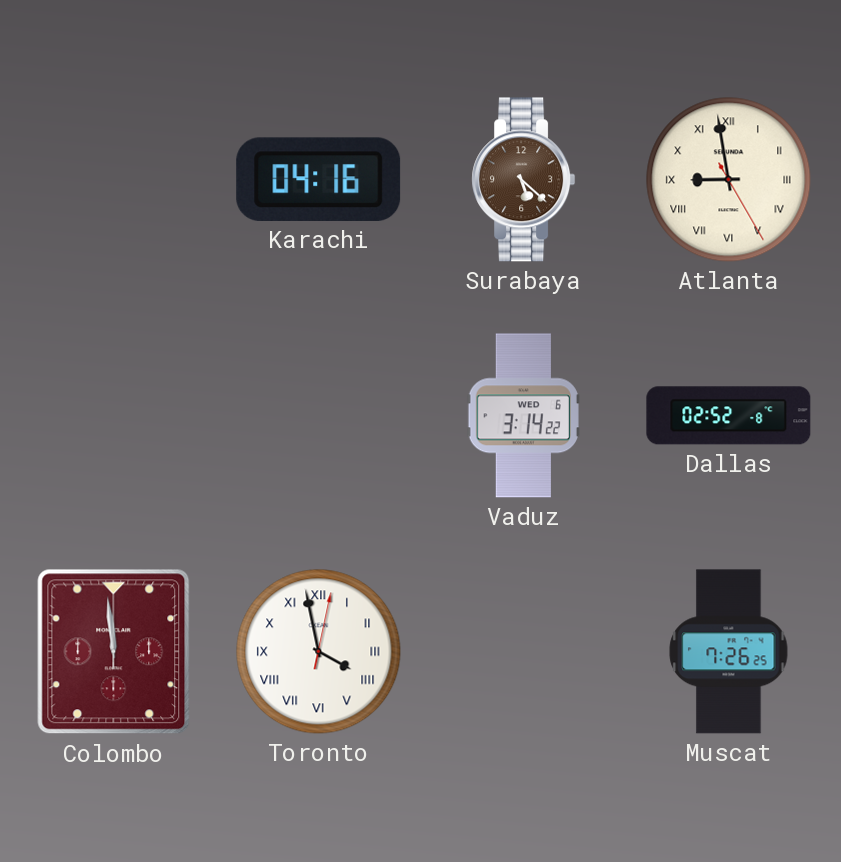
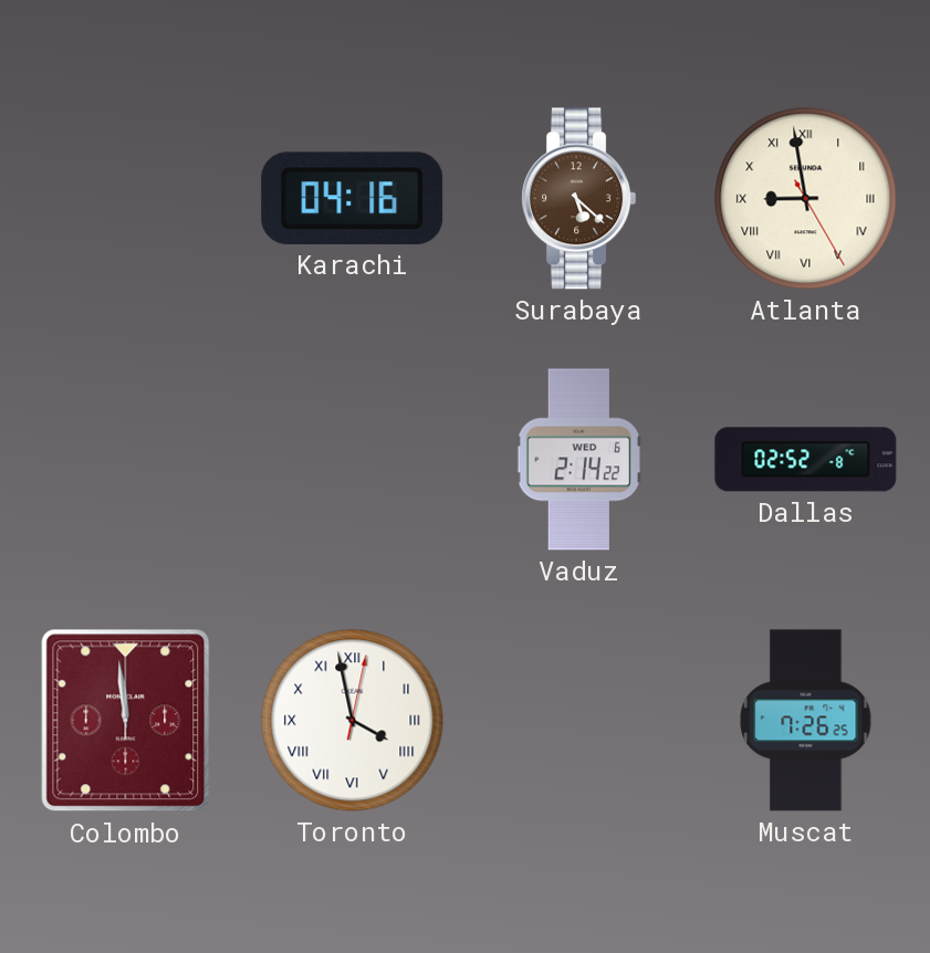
Vaduz: 3:14 -> 2:14
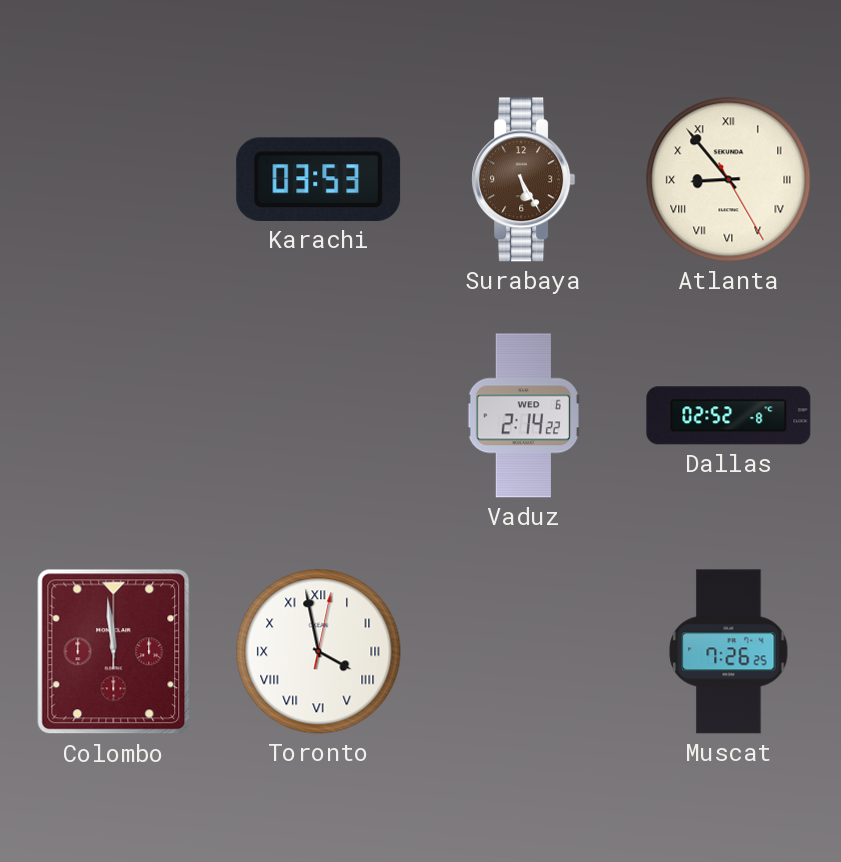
Karachi: 04:16 -> 03:53
Surabaya: 5:22 -> 5:25
Atlanta: 8:58 -> 8:53
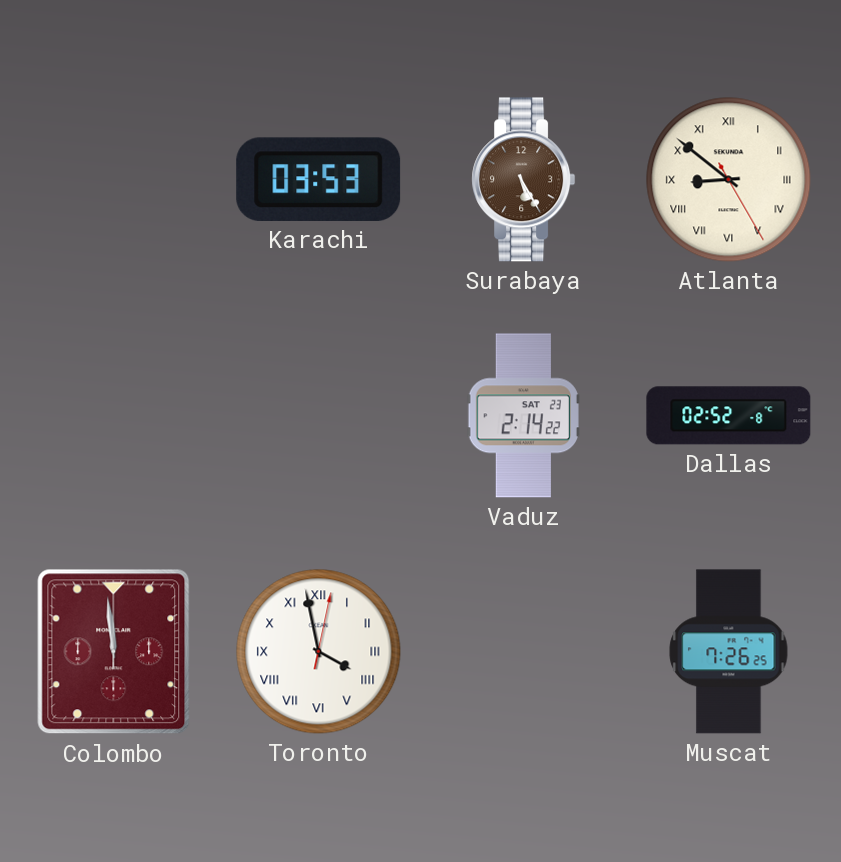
Atlanta: 8:53 -> 8:51
Vaduz date: WED 6 -> SAT 23
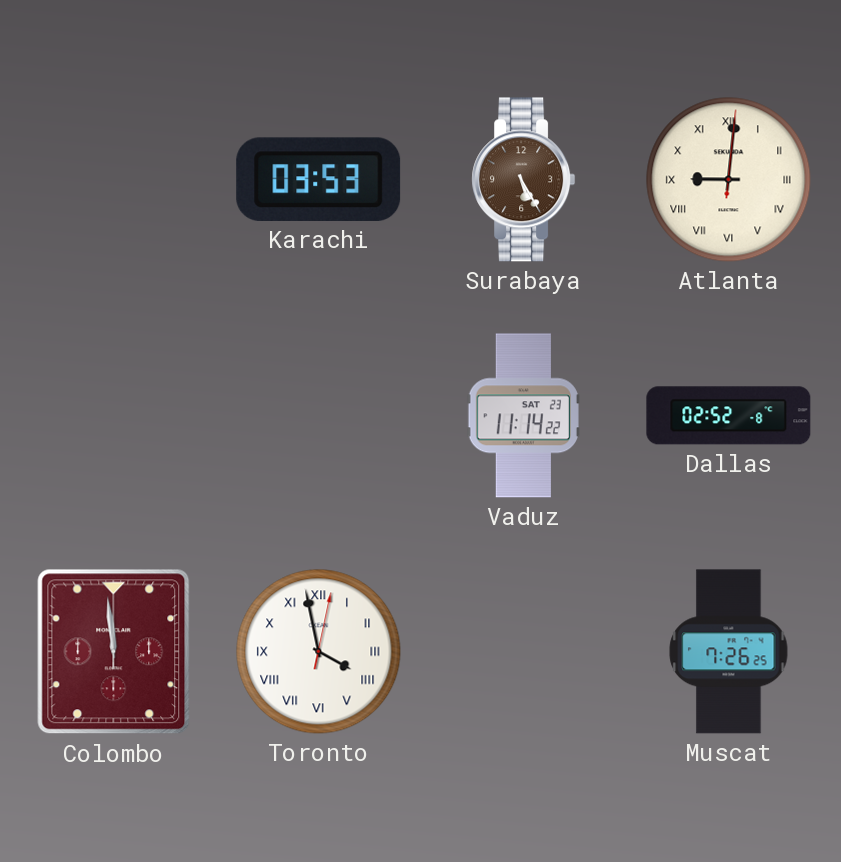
Atlanta: 8:51 -> 9:01
Vaduz: 2:14 -> 11:14
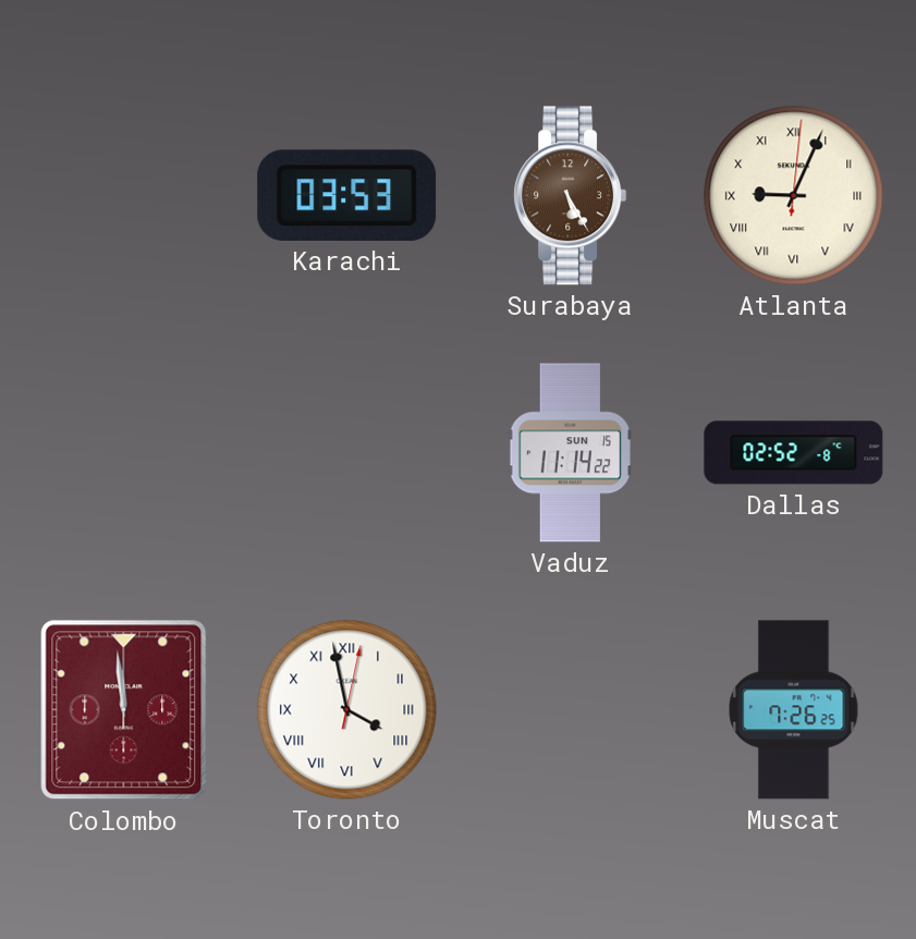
Atlanta: 9:01 -> 9:04
Vaduz date: SAT 23 -> SUN 15
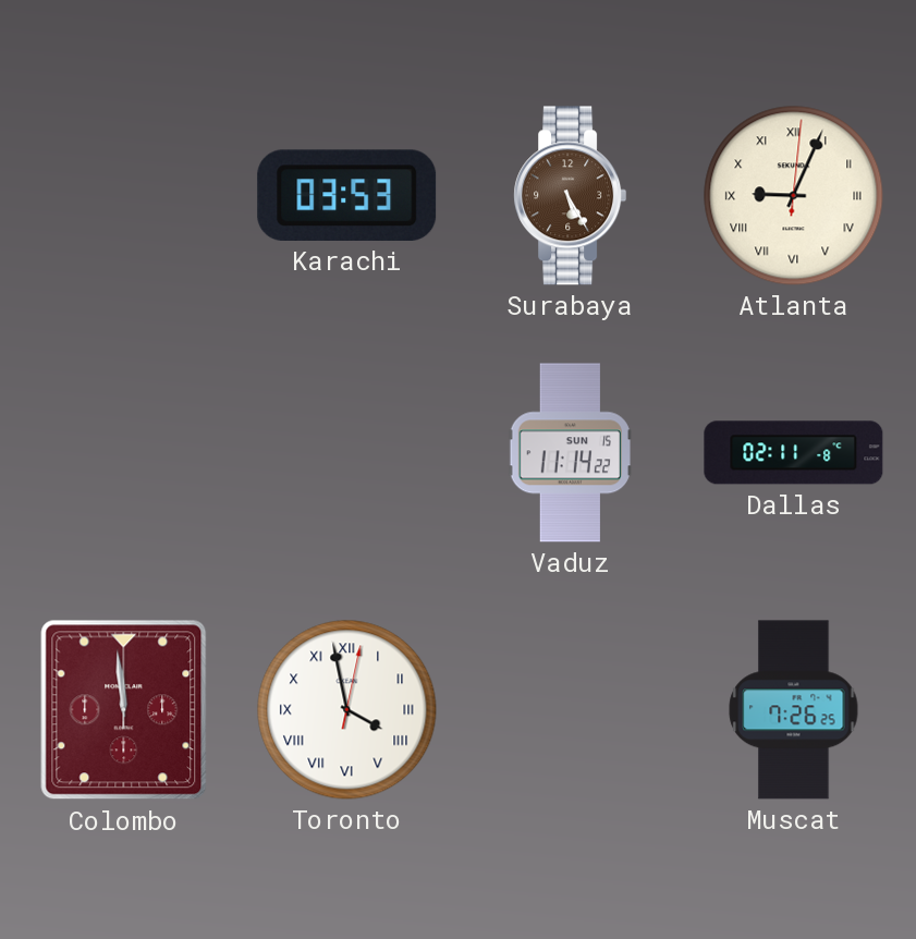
Dallas: 02:52 -> 02:11
